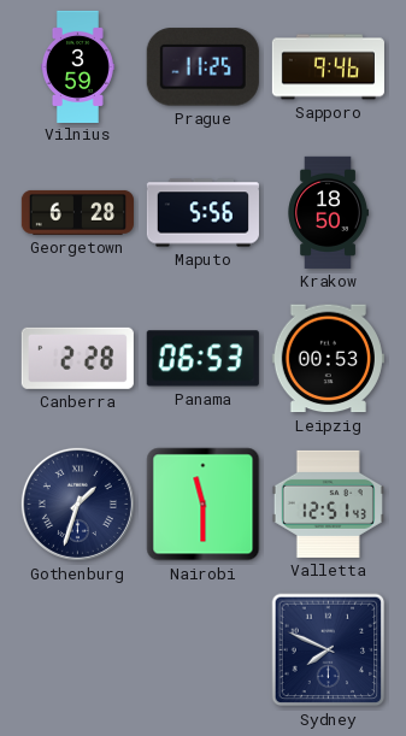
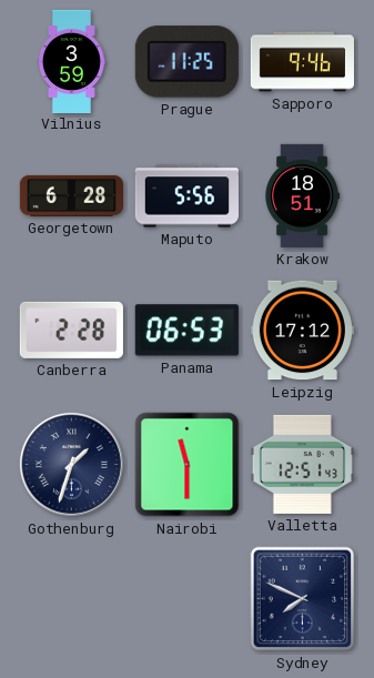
Krakow: 18:50 -> 18:51
Leipzig: 00:53 -> 17:12
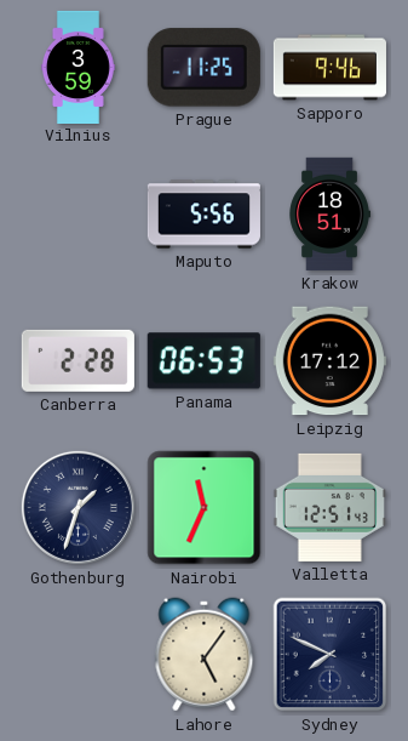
Georgetown: 6:28 -> none
Nairobi: 11:30 -> 11:34
Lahore: none -> 5:06
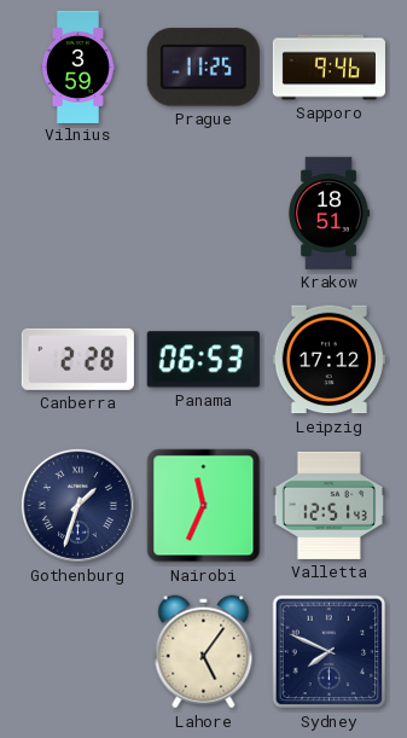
Maputo: 5:56 -> none
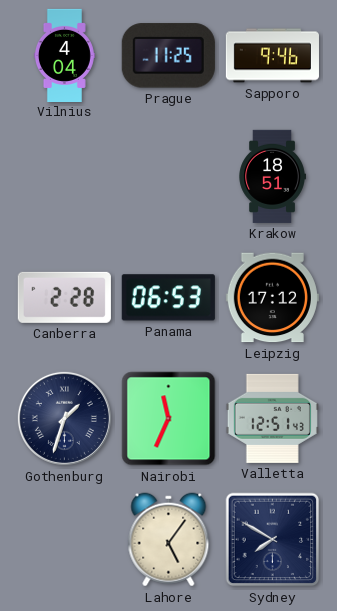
Vilnius: 3:59 -> 4:04
Sydney: 7:49 -> 7:50
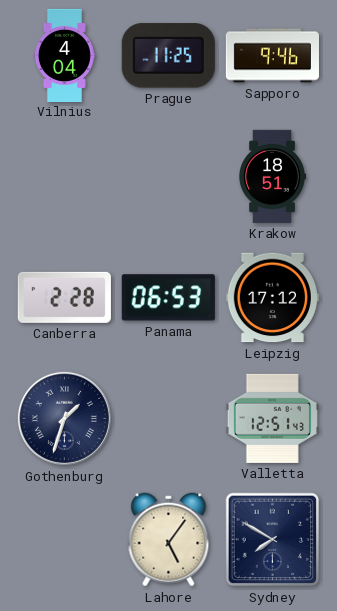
Nairobi: 11:34 -> none
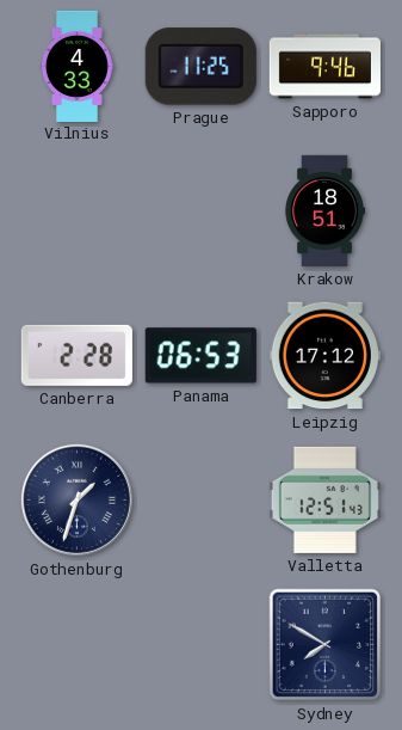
Vilnius: 4:04 -> 4:33
Lahore: 5:06 -> none
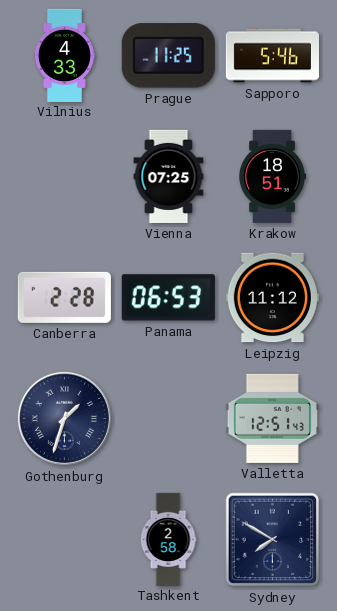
Sapporo: 9:46 -> 5:46
Vienna: none -> 07:25
Leipzig: 17:12 -> 11:12
Tashkent: none -> 2:58
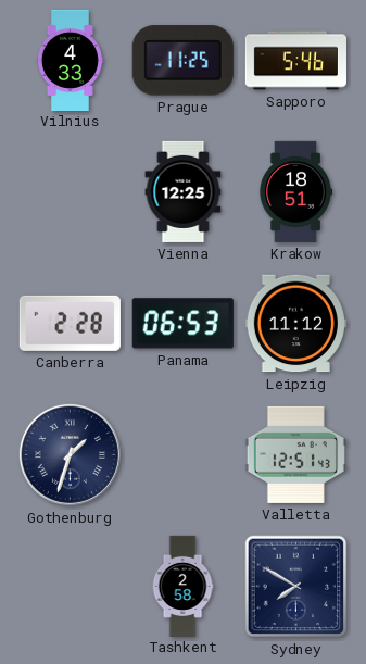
Vienna: 07:25 -> 12:25
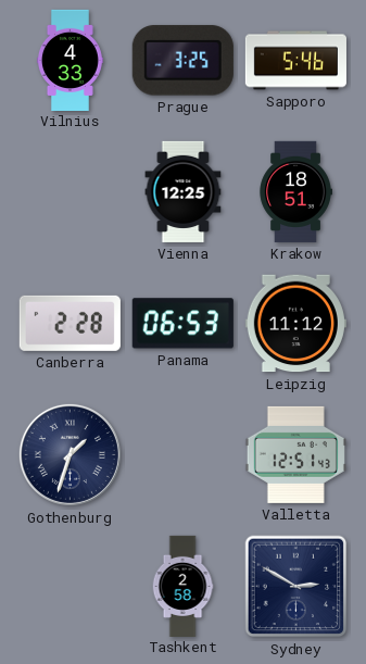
Prague: 11:25 -> 3:25
Sydney: 7:50 -> 2:50
